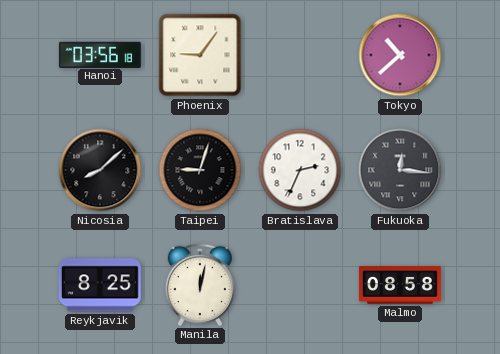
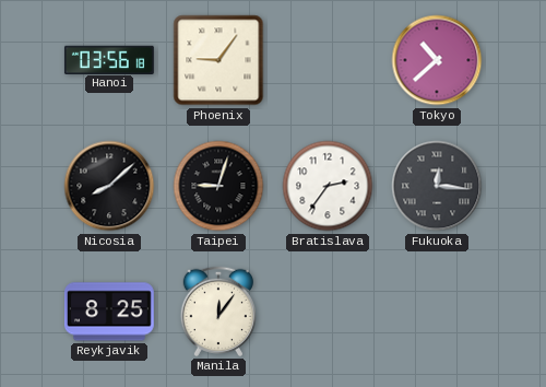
Bratislava: 2:34 -> 2:36
Manila: 12:02 -> 12:06
Malmo: 08:58 -> none
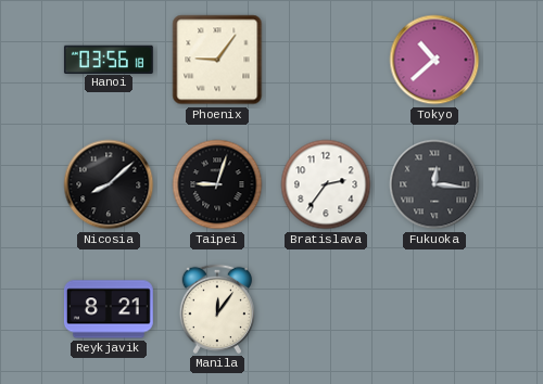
Reykjavik: 8:25 -> 8:21
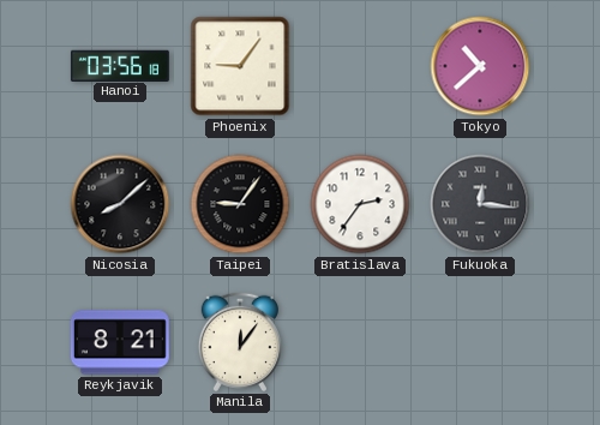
Taipei: 9:03 -> 9:06
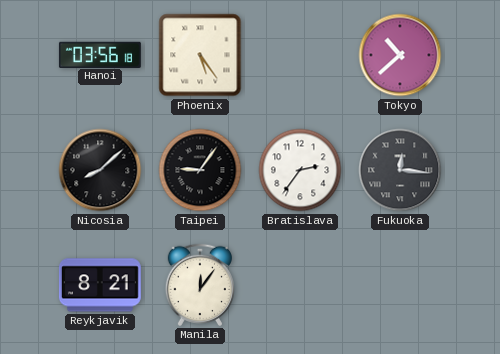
Phoenix: 9:06 -> 5:24
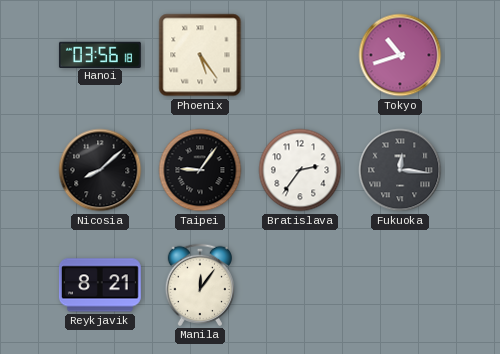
Tokyo: 10:38 -> 10:42
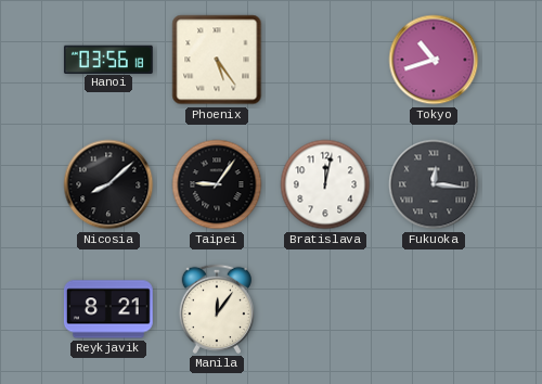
Bratislava: 2:36 -> 12:02
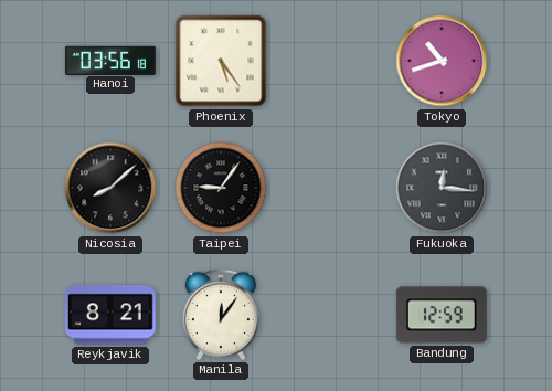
Bratislava: 12:02 -> none
Bandung: none -> 12:59
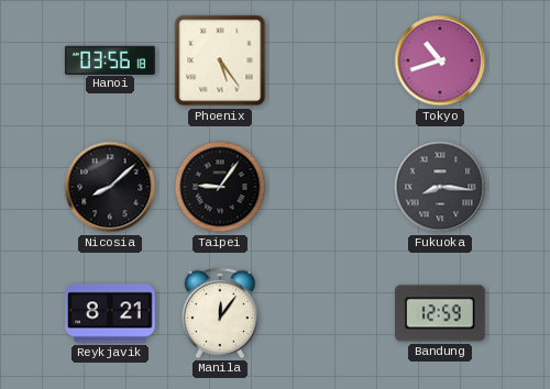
Fukuoka: 12:16 -> 8:16
